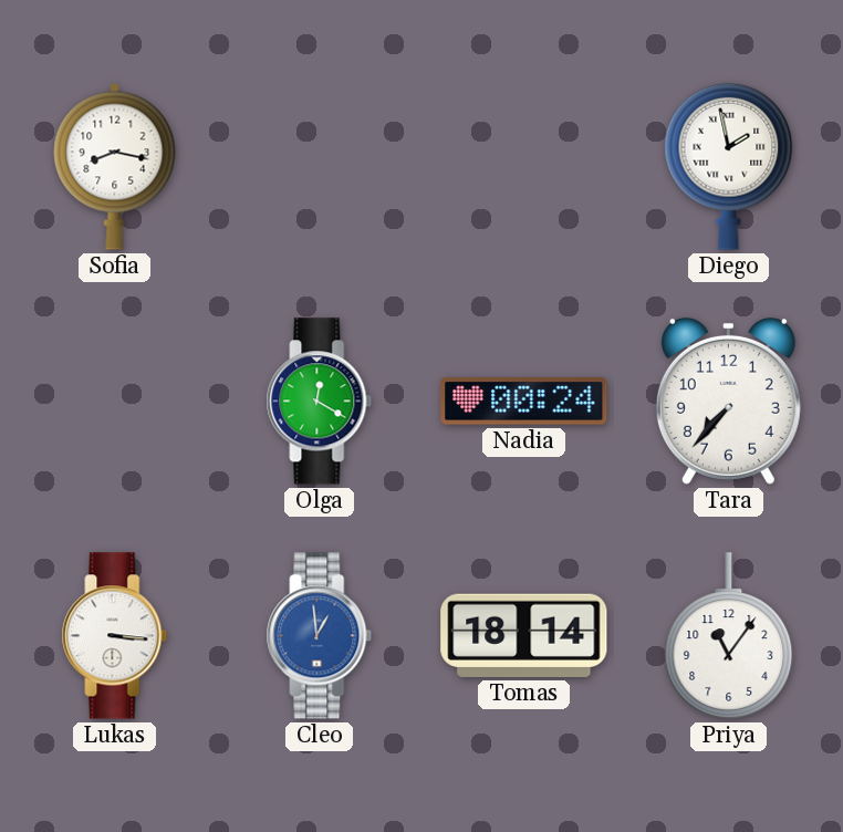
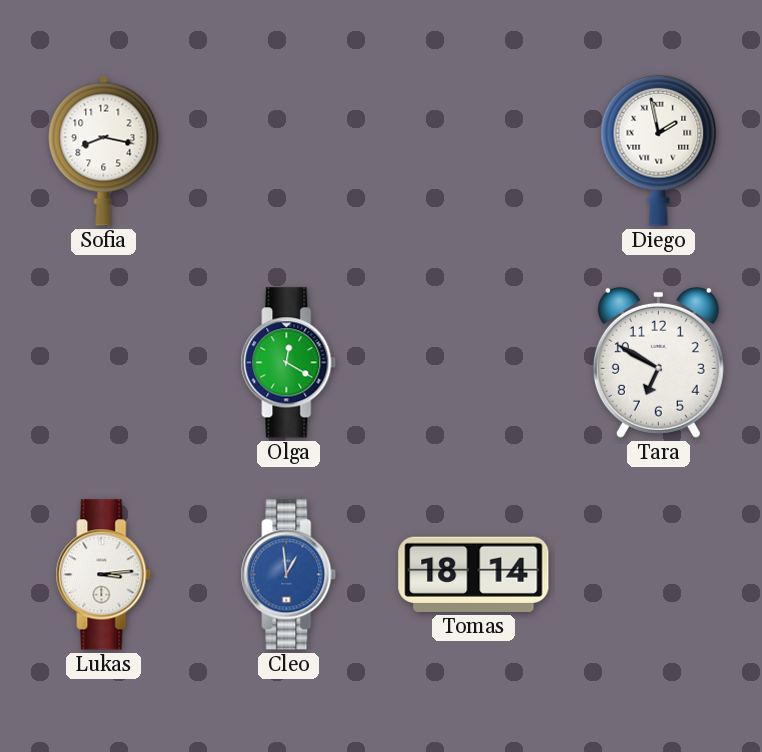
Nadia: 00:24 -> none
Tara: 7:37 -> 6:50
Lukas: 3:16 -> 3:14
Priya: 11:06 -> none
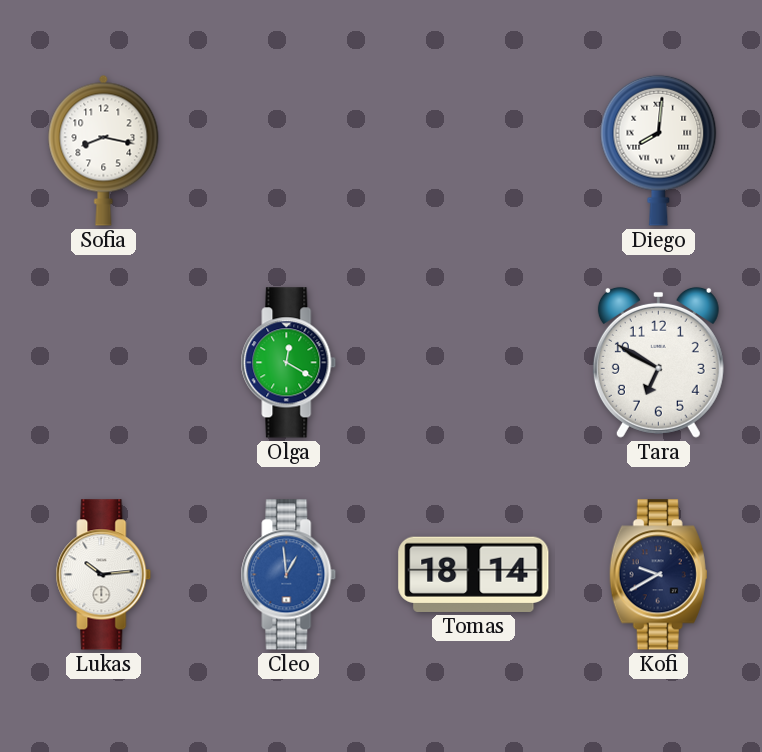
Diego: 1:58 -> 8:01
Lukas: 3:14 -> 10:14
Kofi: none -> 9:40
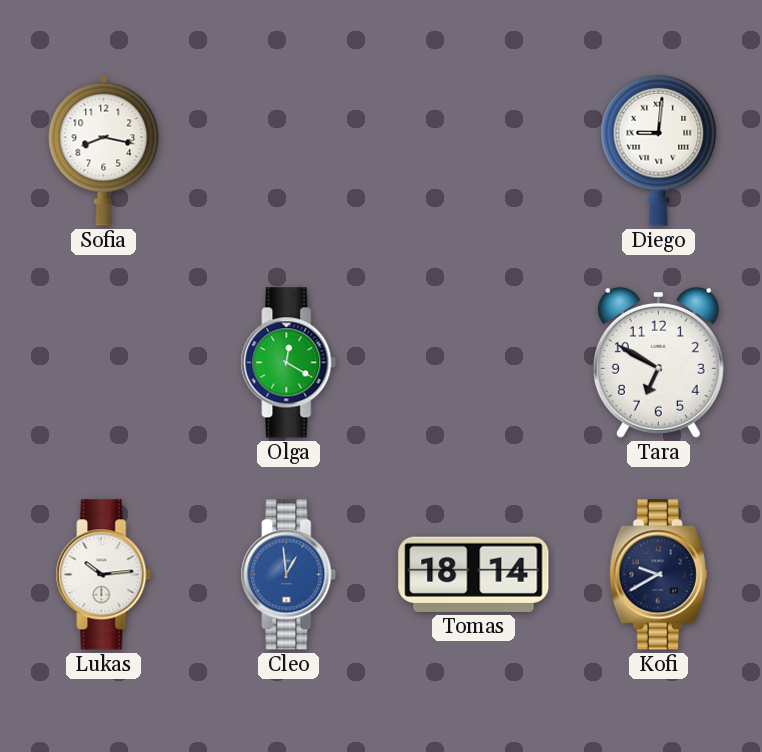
Diego: 8:01 -> 9:01
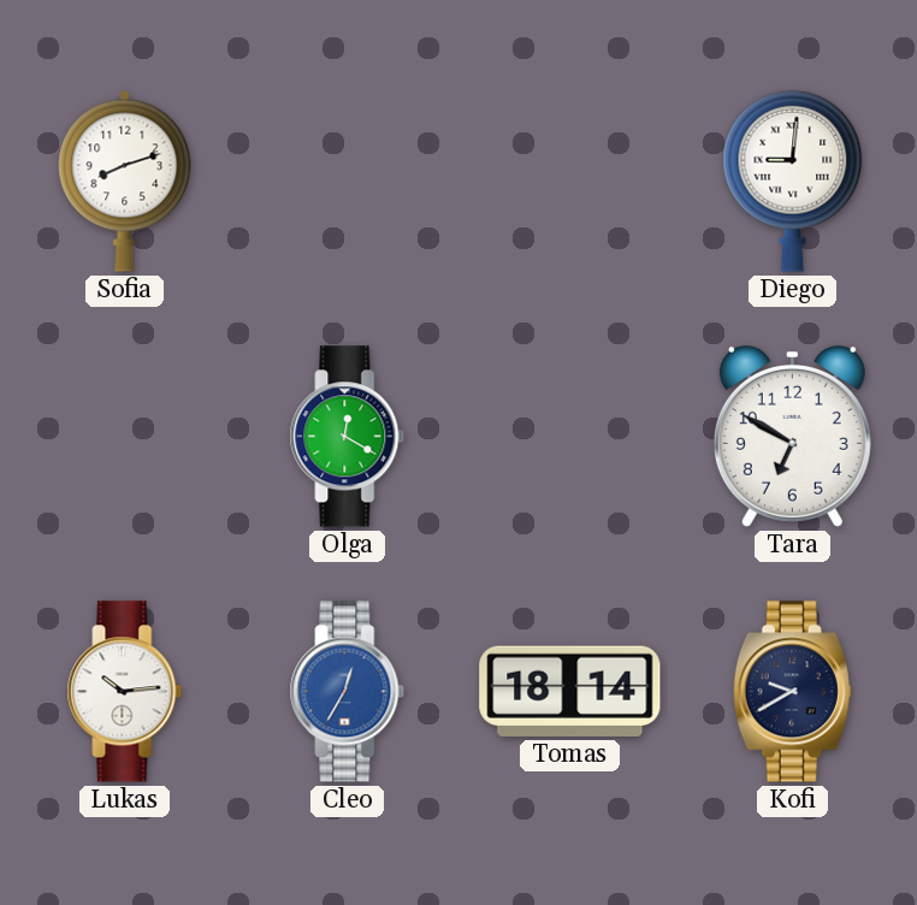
Sofia: 8:17 -> 8:12
Cleo: 12:59 -> 12:35
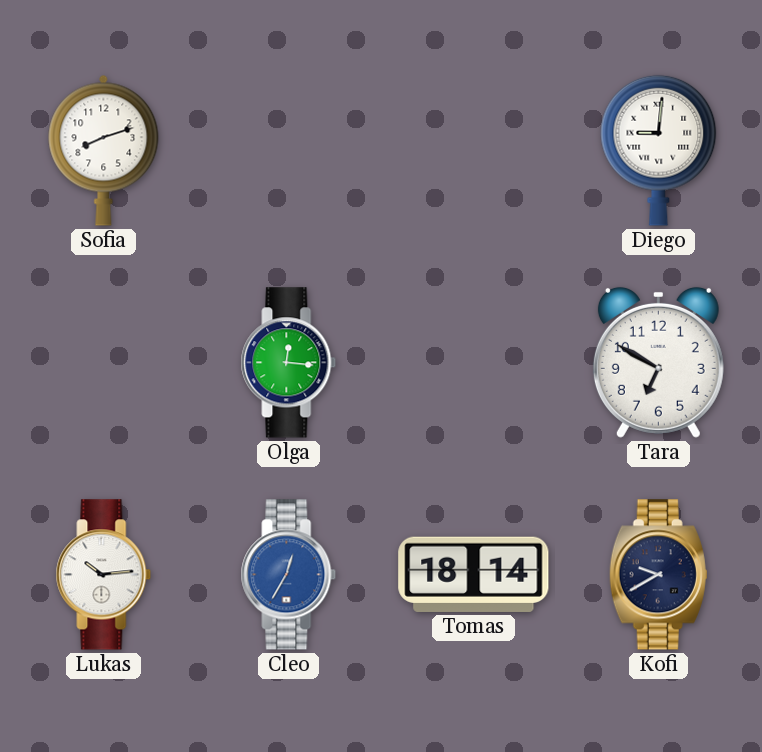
Olga: 12:20 -> 12:16
